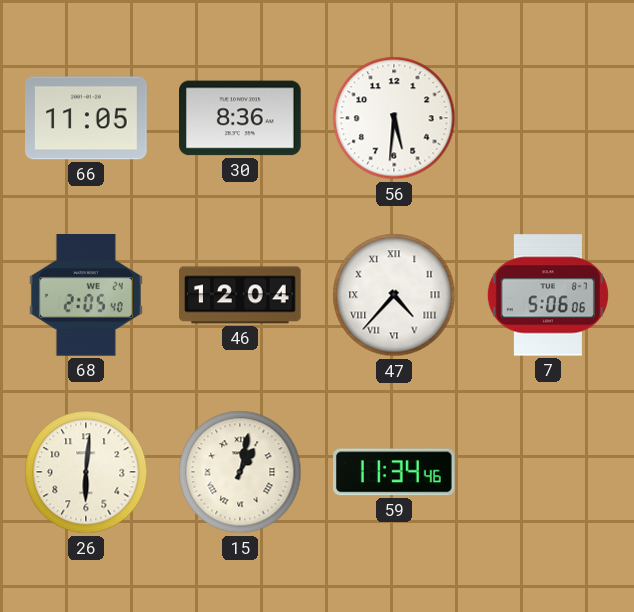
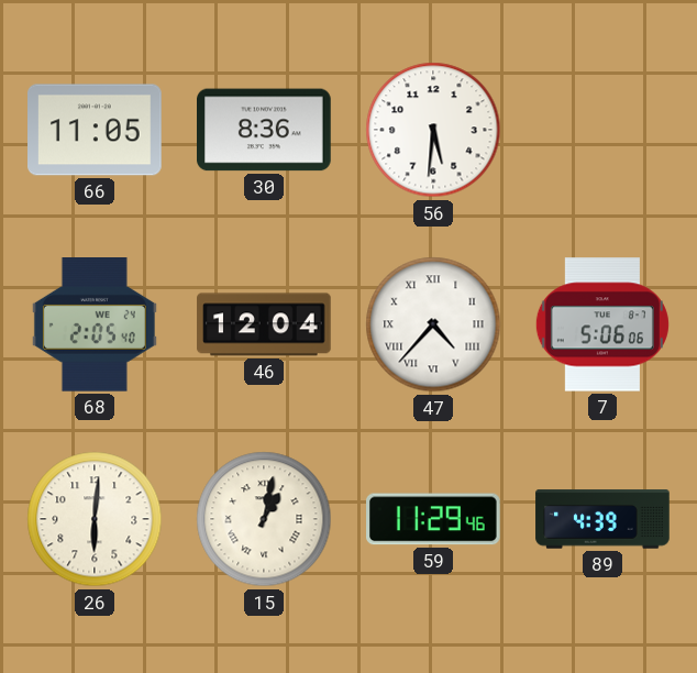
59: 11:34 -> 11:29
89: none -> 4:39
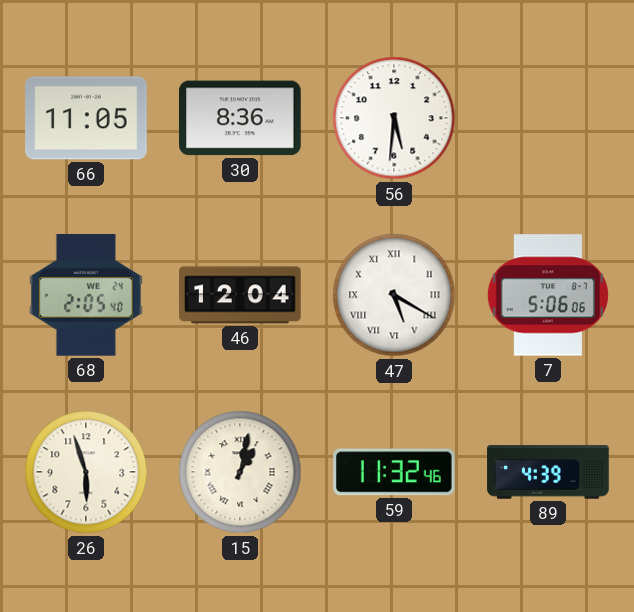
47: 4:37 -> 5:20
26: 6:01 -> 5:57
59: 11:29 -> 11:32
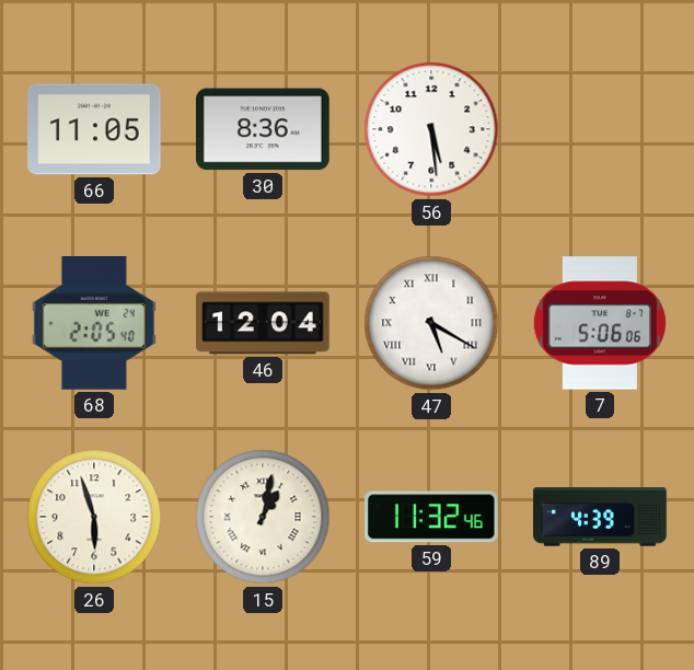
56: 5:31 -> 5:29
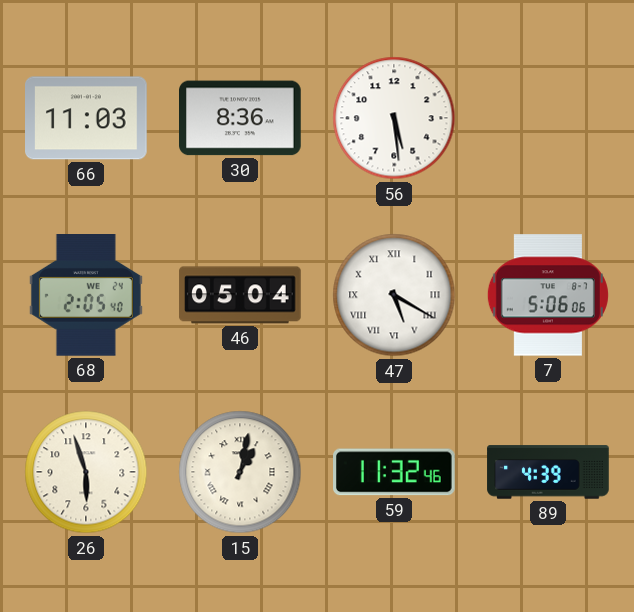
66: 11:05 -> 11:03
46: 12:04 -> 05:04
